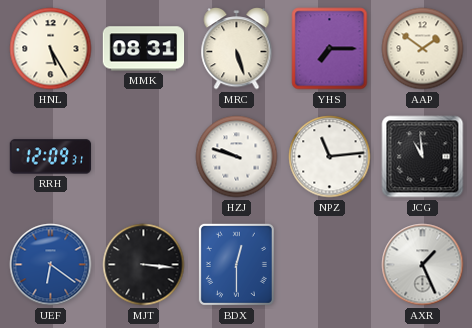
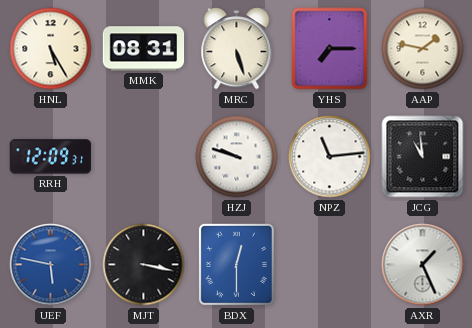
AAP: 1:51 -> 1:47
UEF: 6:21 -> 5:47
MJT: 3:16 -> 3:17
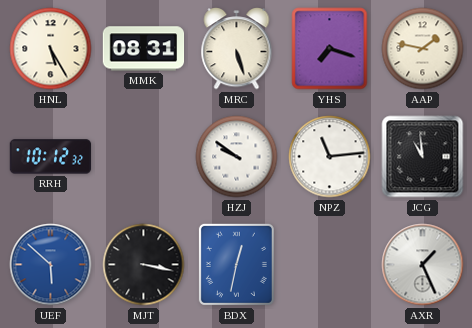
YHS: 7:15 -> 7:18
RRH: 12:09 -> 10:12
HZJ: 9:48 -> 9:51
UEF: 5:47 -> 5:52
BDX: 12:30 -> 12:32
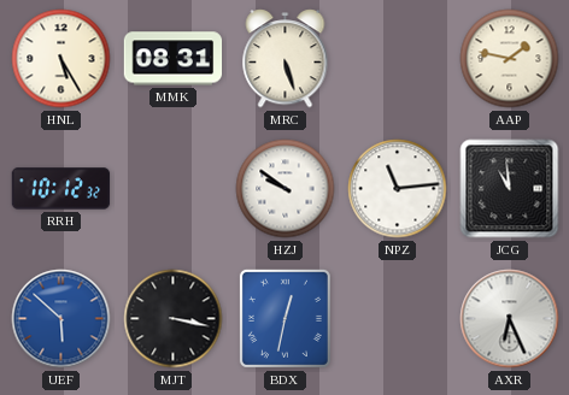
YHS: 7:18 -> none
AXR: 1:26 -> 6:26
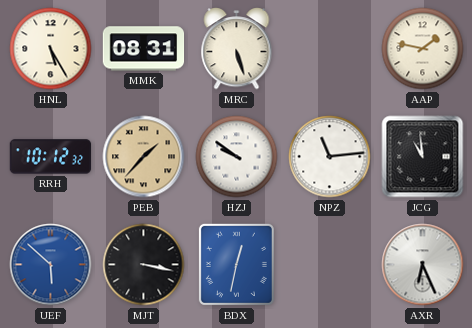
PEB: none -> 1:37
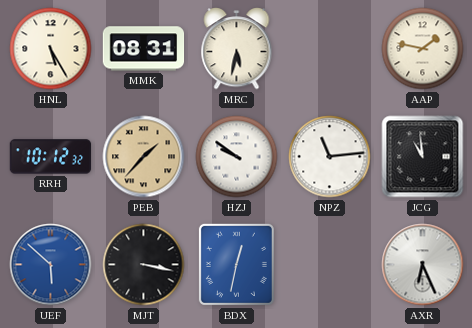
MRC: 5:27 -> 5:32
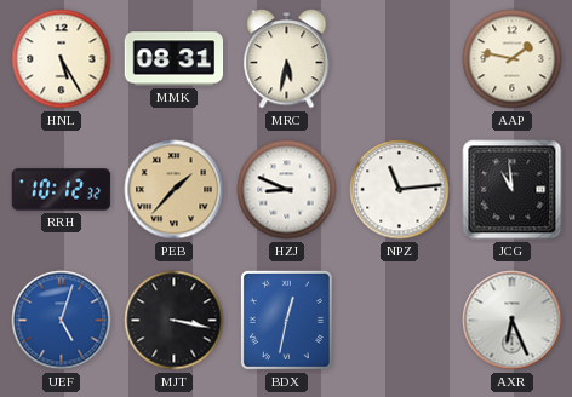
HZJ: 9:51 -> 8:49
UEF: 5:52 -> 5:03
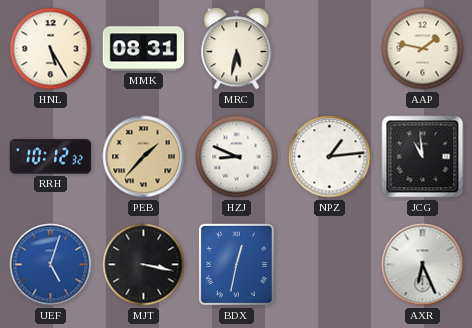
NPZ: 11:14 -> 1:14
